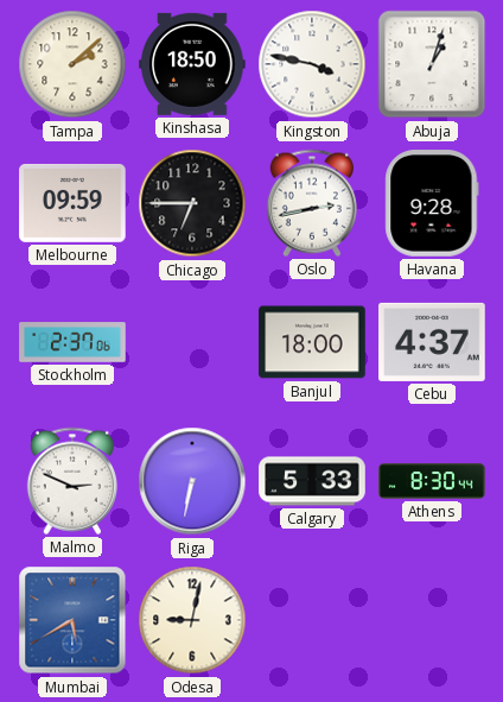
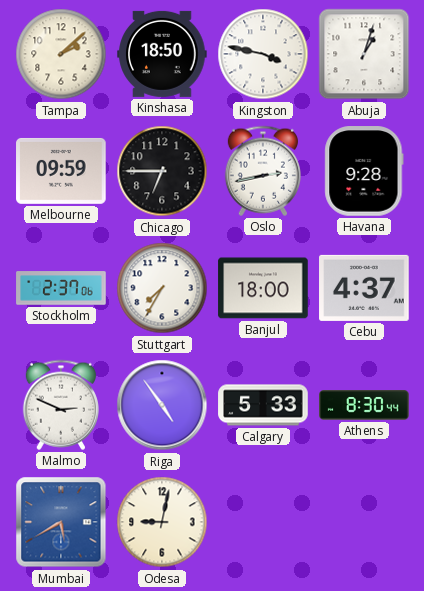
Stuttgart: none -> 7:35
Riga: 6:32 -> 4:54
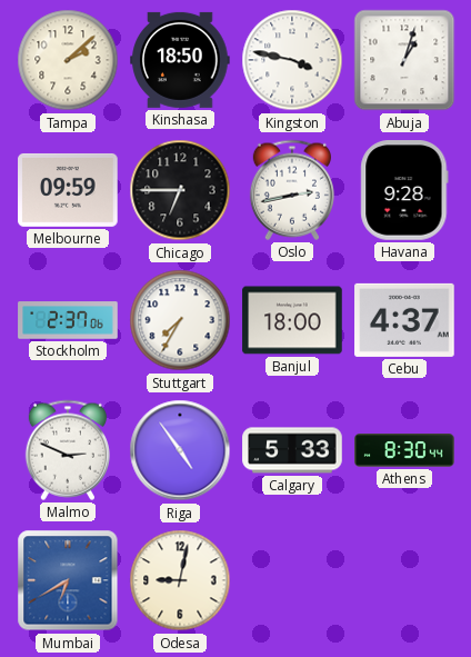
Mumbai: 5:40 -> 6:40
